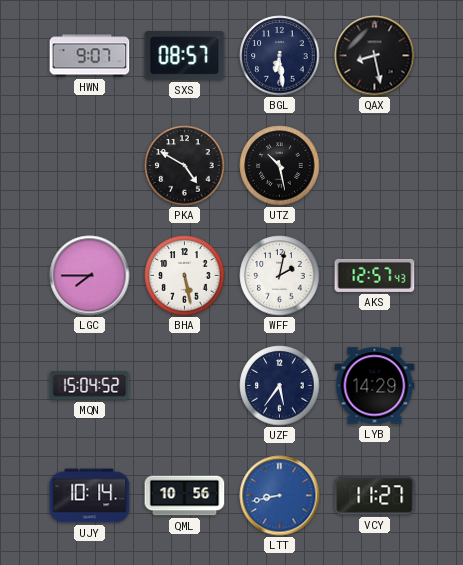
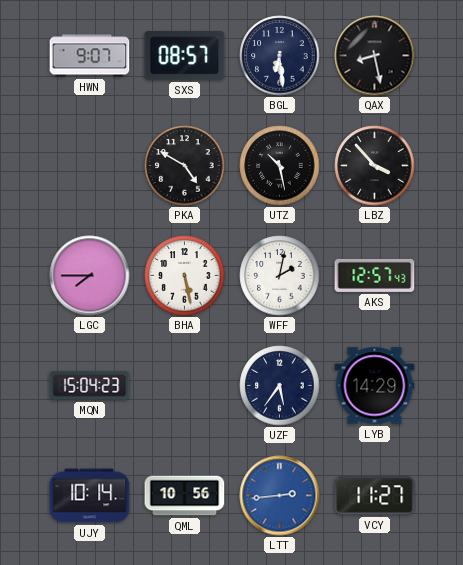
LBZ: none -> 3:53
MQN: 15:04:52 -> 15:04:23
LTT: 8:43 -> 2:44
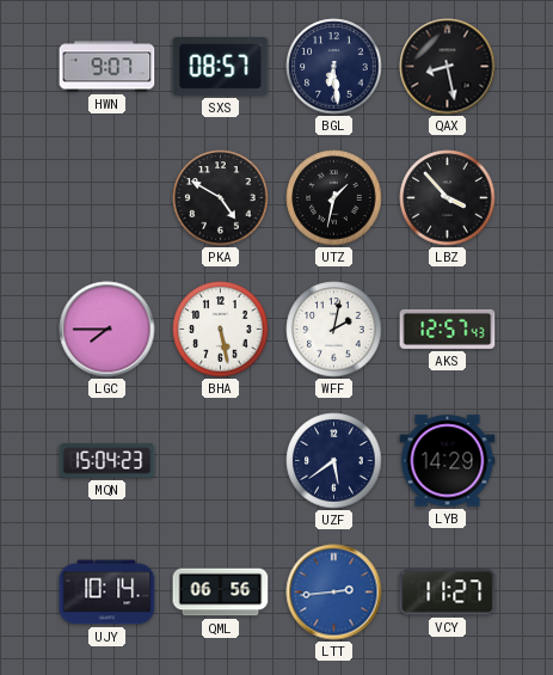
UTZ: 10:28 -> 1:32
UZF: 5:36 -> 5:39
QML: 10:56 -> 06:56
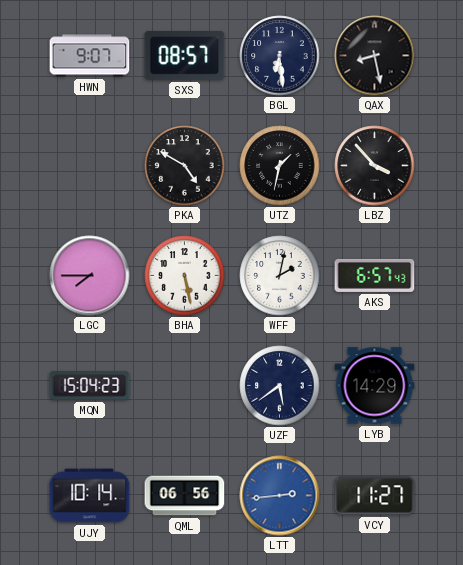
AKS: 12:57 -> 6:57
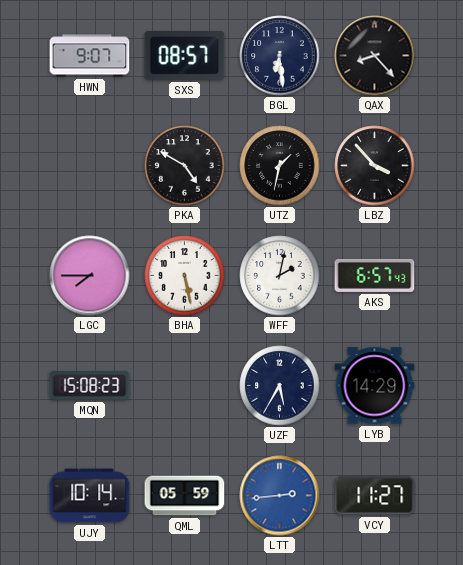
QAX: 8:28 -> 8:23
MQN: 15:04 -> 15:08
UZF: 5:39 -> 5:35
QML: 06:56 -> 05:59
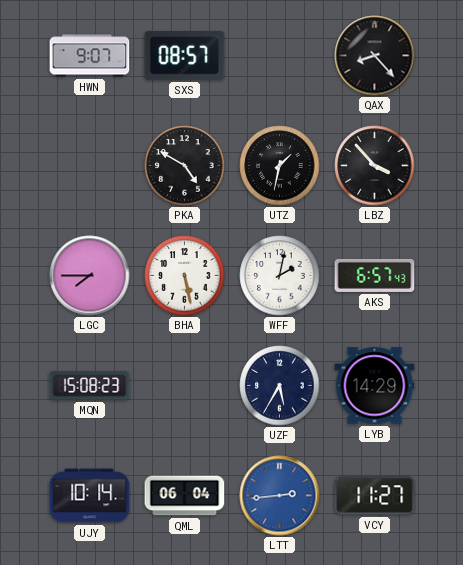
BGL: 6:29 -> none
QML: 05:59 -> 06:04
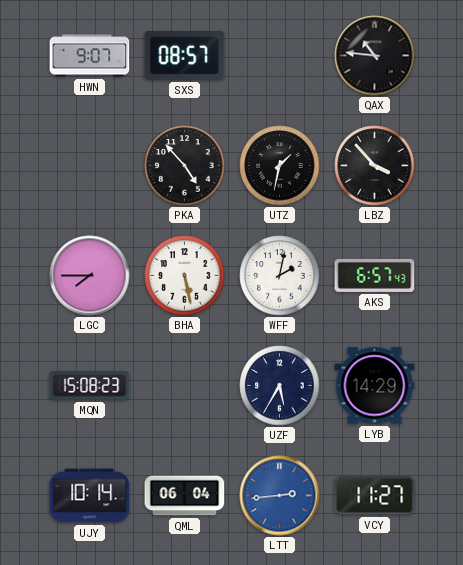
QAX: 8:23 -> 10:46
PKA: 4:50 -> 4:53
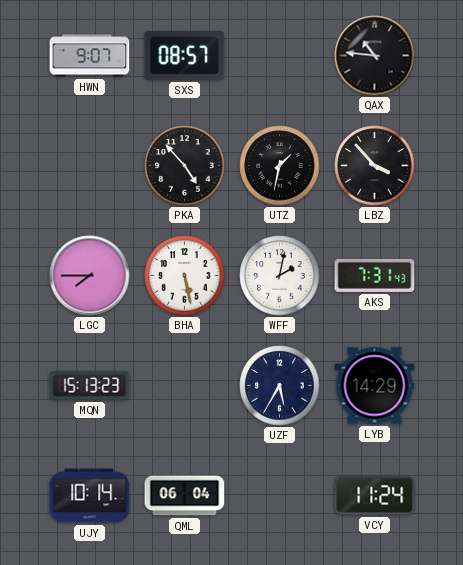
AKS: 6:57 -> 7:31
MQN: 15:08 -> 15:13
LTT: 2:44 -> none
VCY: 11:27 -> 11:24
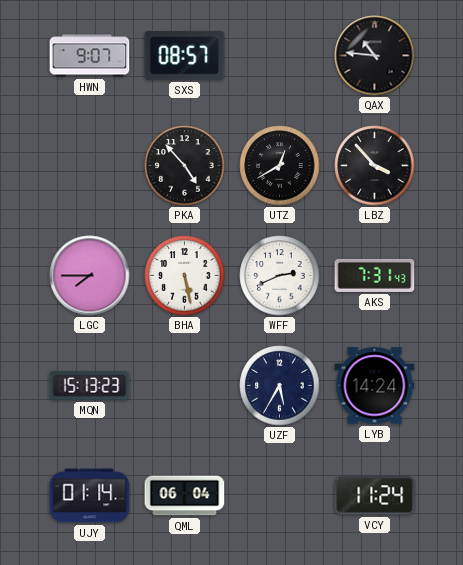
UTZ: 1:32 -> 12:40
WFF: 2:02 -> 2:41
LYB: 14:29 -> 14:24
UJY: 10:14 -> 01:14
